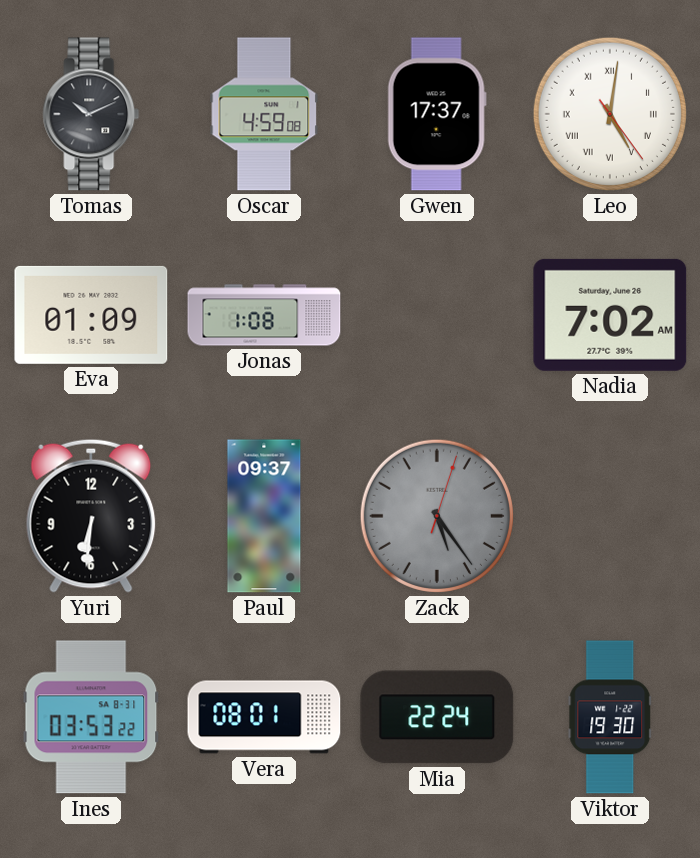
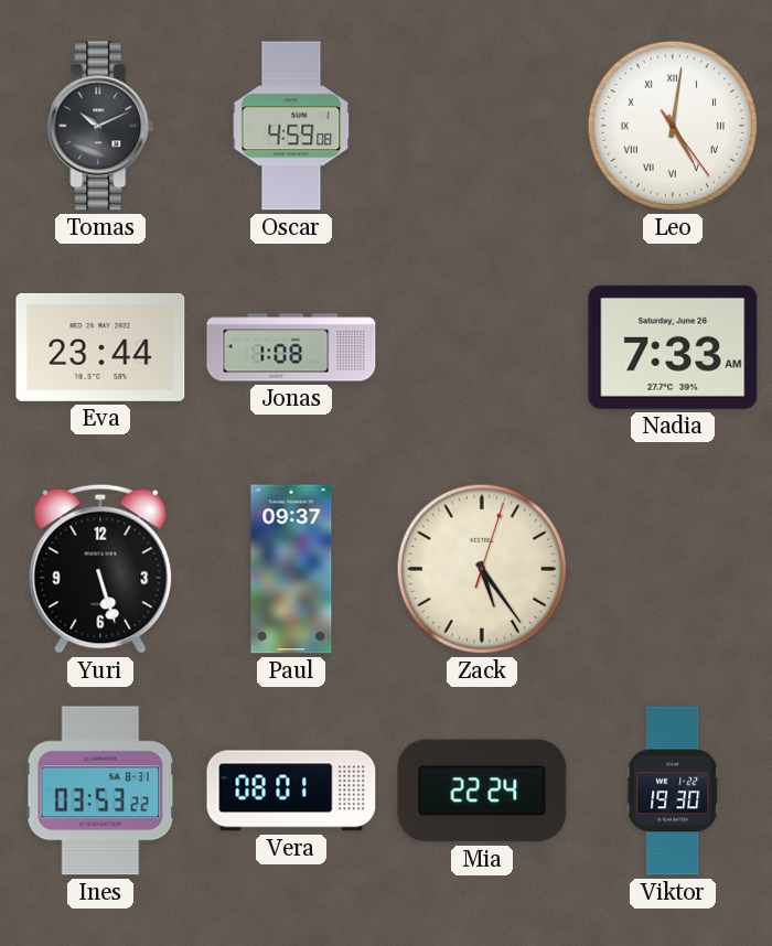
Gwen: 17:37 -> none
Eva: 01:09 -> 23:44
Nadia: 7:02 -> 7:33
Yuri: 6:31 -> 5:27
Zack dial: grey -> cream
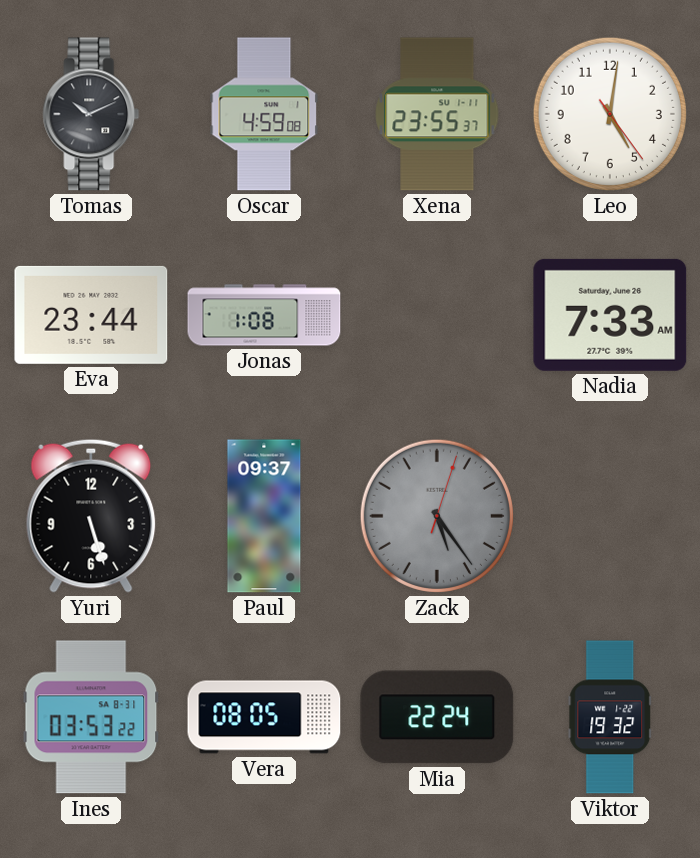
Xena: none -> 23:55
Leo numerals: Roman -> Arabic
Zack dial: cream -> grey
Vera: 08:01 -> 08:05
Viktor: 19:30 -> 19:32
